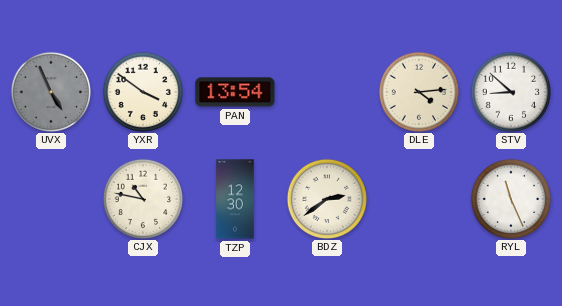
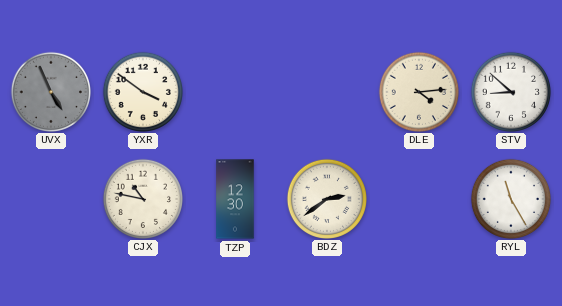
PAN: 13:54 -> none
RYL: 11:26 -> 11:25
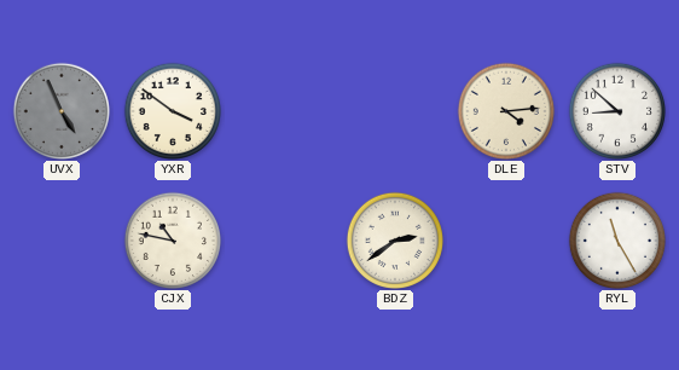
TZP: 12:30 -> none
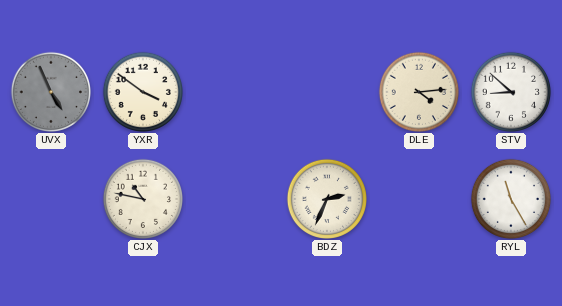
BDZ: 2:39 -> 2:34
